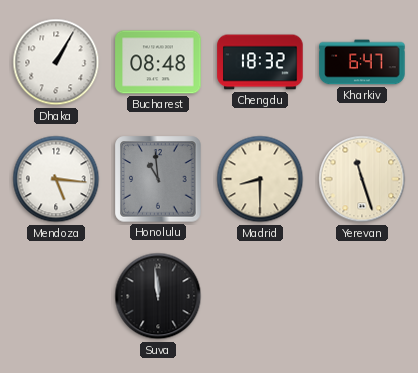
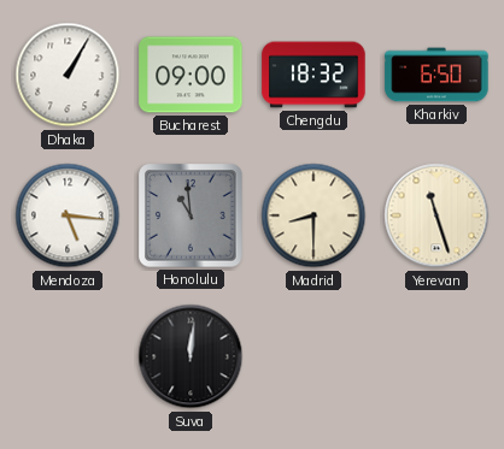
Bucharest: 08:48 -> 09:00
Kharkiv: 6:47 -> 6:50
Suva: 11:59 -> 12:01
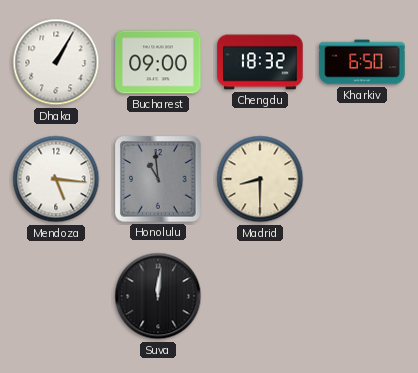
Yerevan: 11:27 -> none
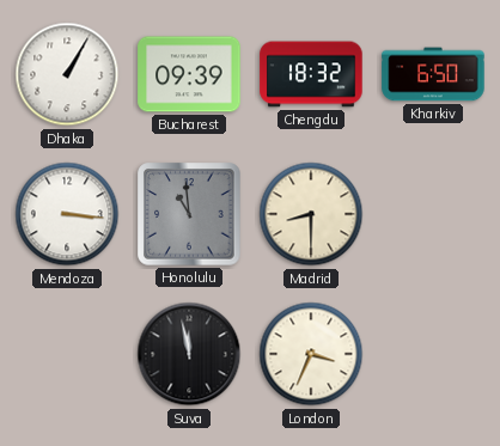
Bucharest: 09:00 -> 09:39
Mendoza: 5:16 -> 3:16
Suva: 12:01 -> 11:58
London: none -> 3:34
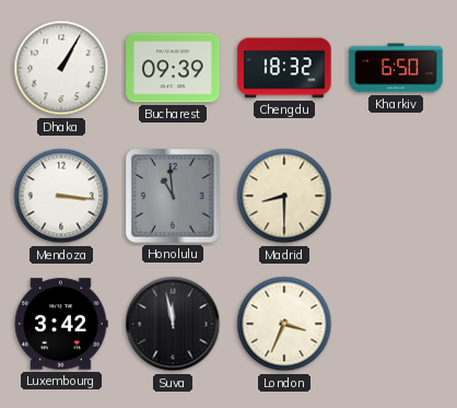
Luxembourg: none -> 3:42
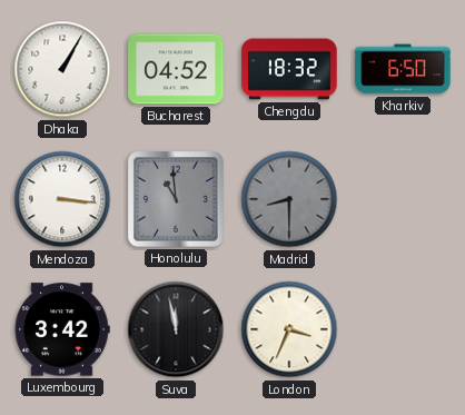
Bucharest: 09:39 -> 04:52
Madrid dial: cream -> grey
